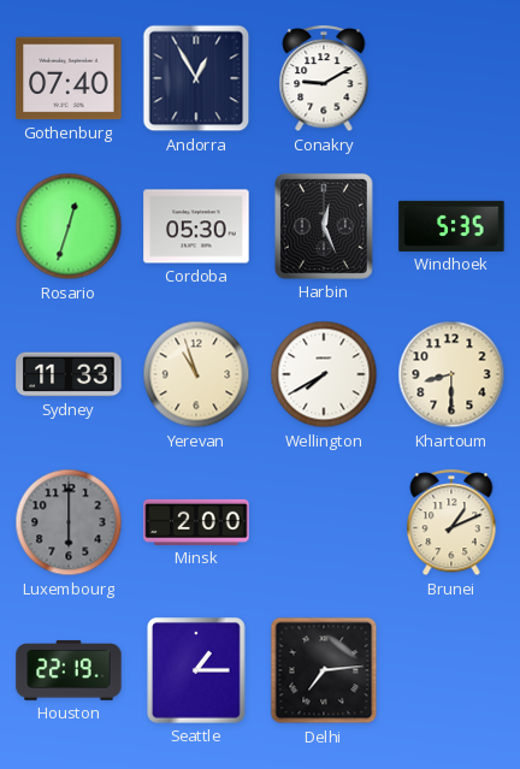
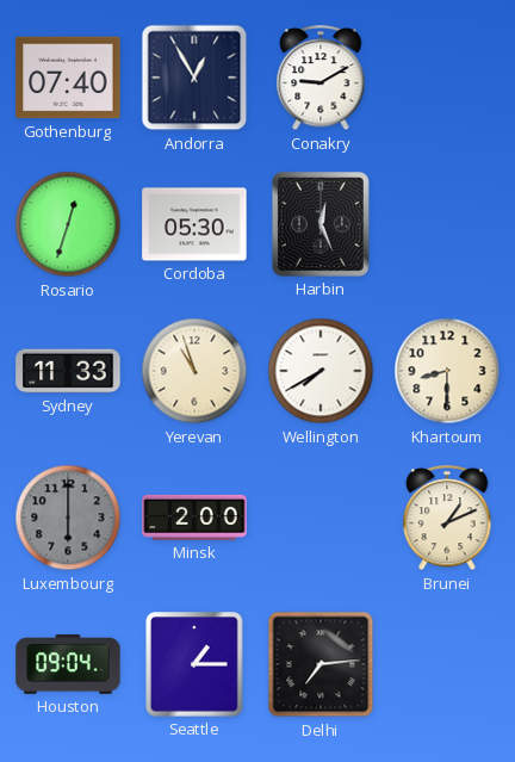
Windhoek: 5:35 -> none
Houston: 22:19 -> 09:04
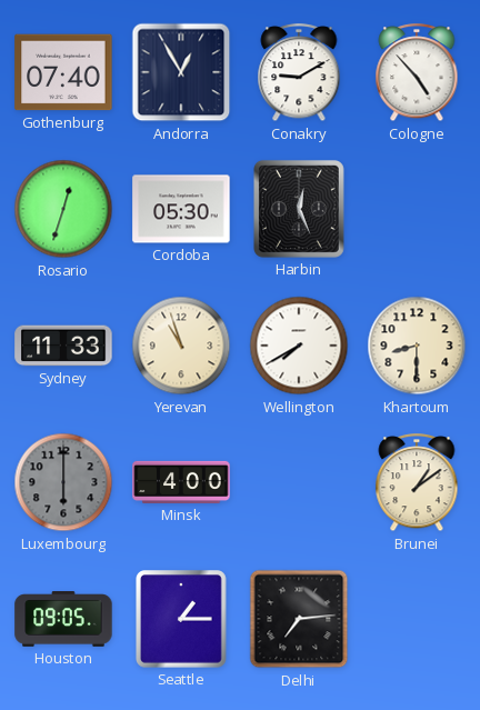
Cologne: none -> 4:53
Minsk: 2:00 -> 4:00
Brunei: 1:11 -> 1:09
Houston: 09:04 -> 09:05
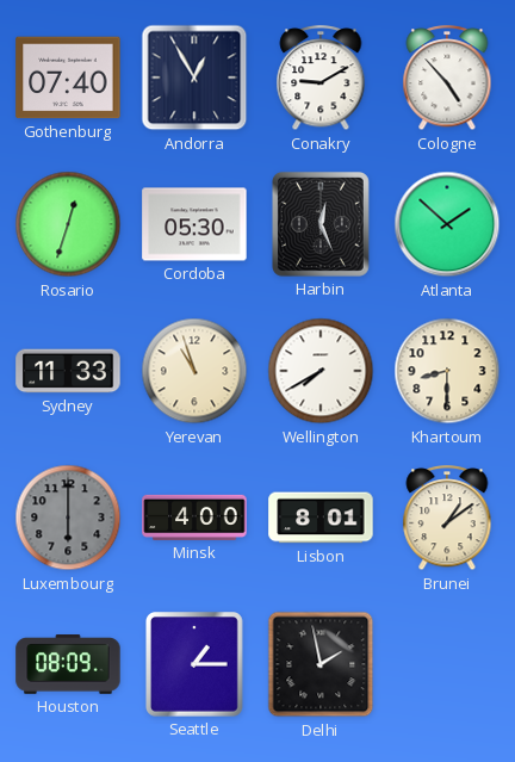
Atlanta: none -> 1:52
Lisbon: none -> 8:01
Houston: 09:05 -> 08:09
Delhi: 7:14 -> 1:58
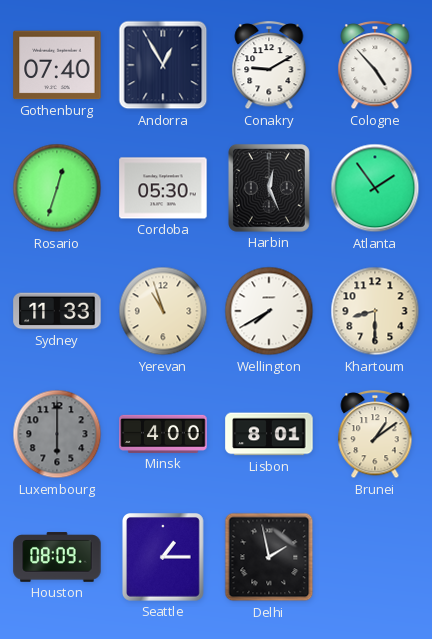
Atlanta: 1:52 -> 1:54
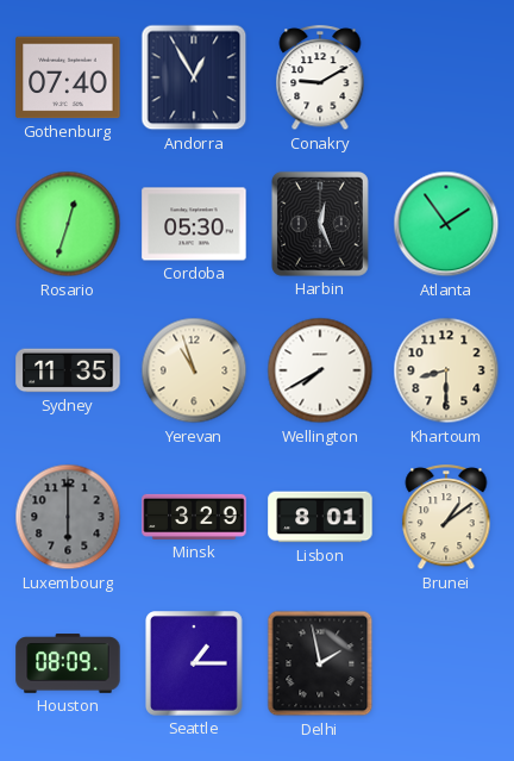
Cologne: 4:53 -> none
Sydney: 11:33 -> 11:35
Minsk: 4:00 -> 3:29
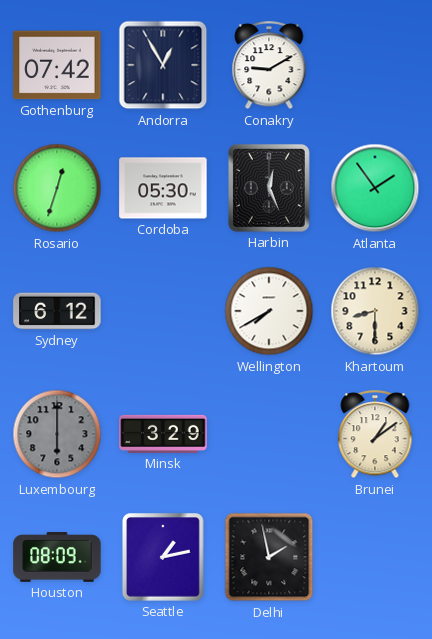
Gothenburg: 07:40 -> 07:42
Sydney: 11:35 -> 6:12
Yerevan: 10:57 -> none
Lisbon: 8:01 -> none
Seattle: 1:15 -> 1:13
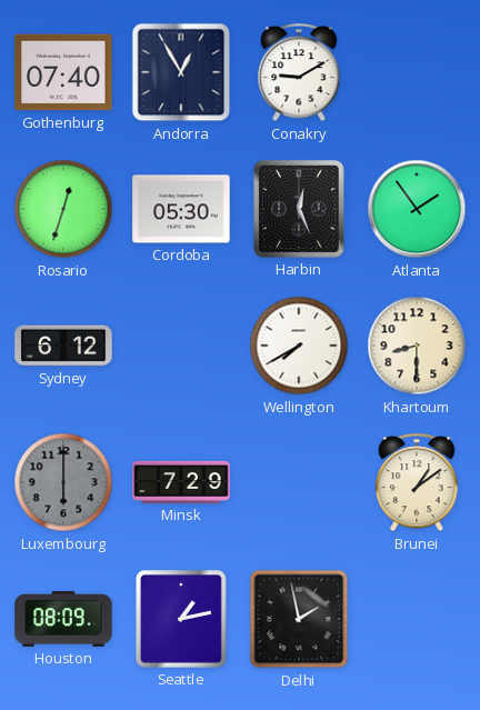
Gothenburg: 07:42 -> 07:40
Minsk: 3:29 -> 7:29
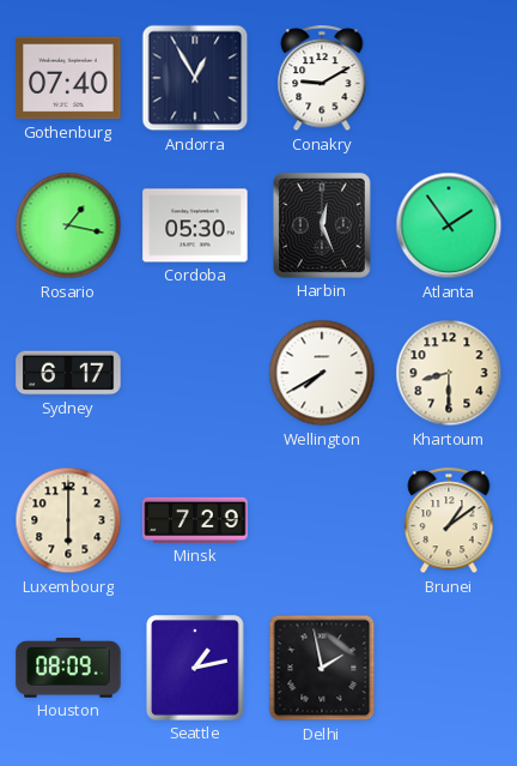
Rosario: 12:33 -> 1:17
Sydney: 6:12 -> 6:17
Luxembourg dial: grey -> cream
